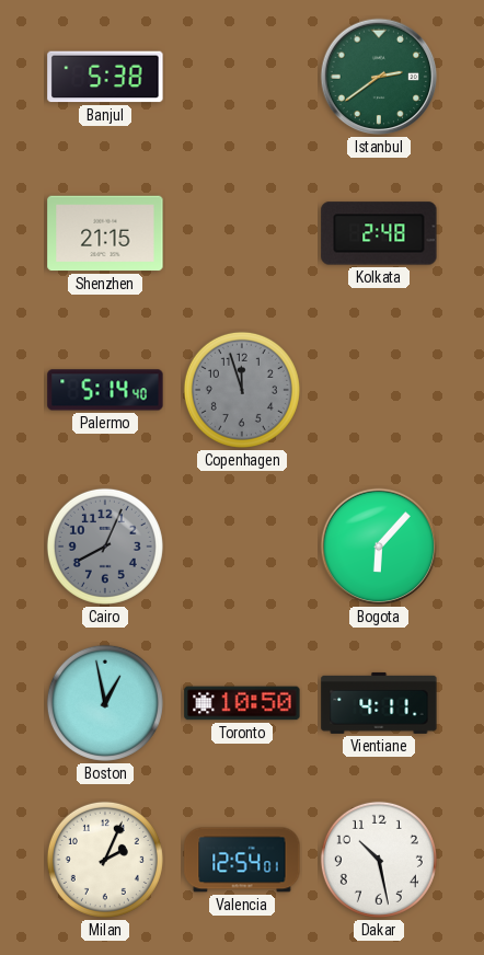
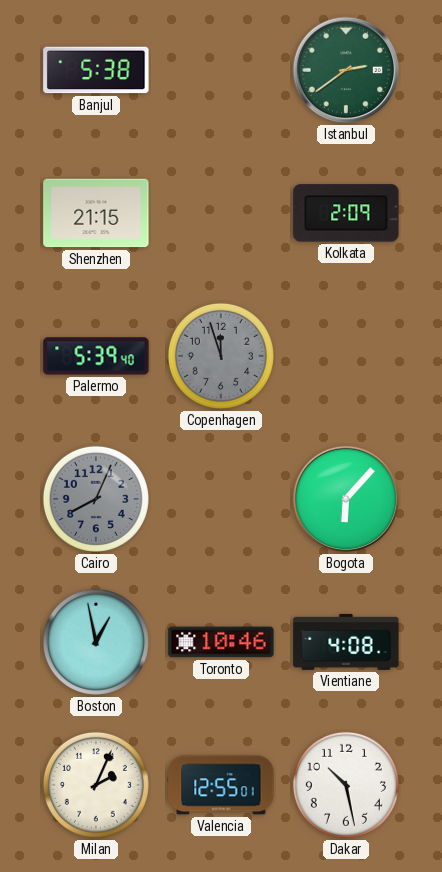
Kolkata: 2:48 -> 2:09
Palermo: 5:14 -> 5:39
Toronto: 10:50 -> 10:46
Vientiane: 4:11 -> 4:08
Valencia: 12:54 -> 12:55
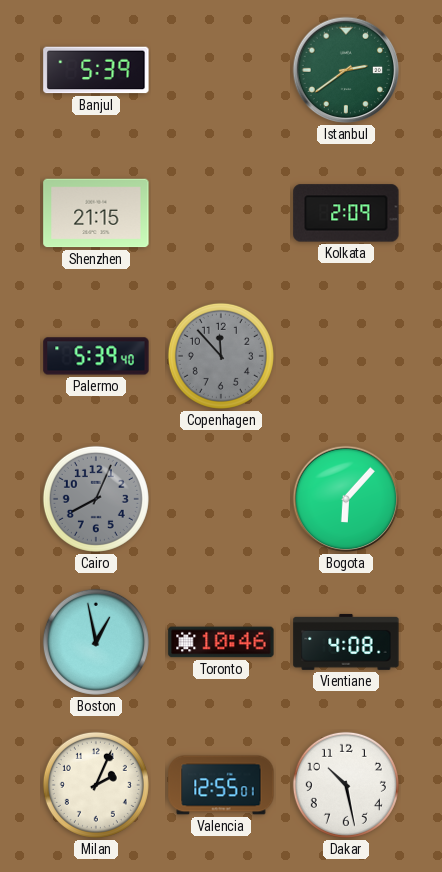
Banjul: 5:38 -> 5:39
Copenhagen: 11:57 -> 11:53
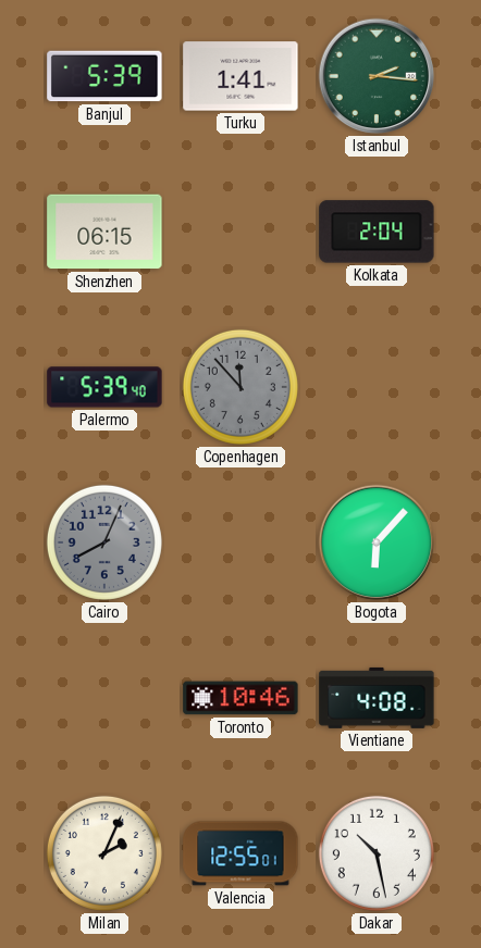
Turku: none -> 1:41
Istanbul: 2:39 -> 2:16
Shenzhen: 21:15 -> 06:15
Kolkata: 2:09 -> 2:04
Boston: 12:58 -> none
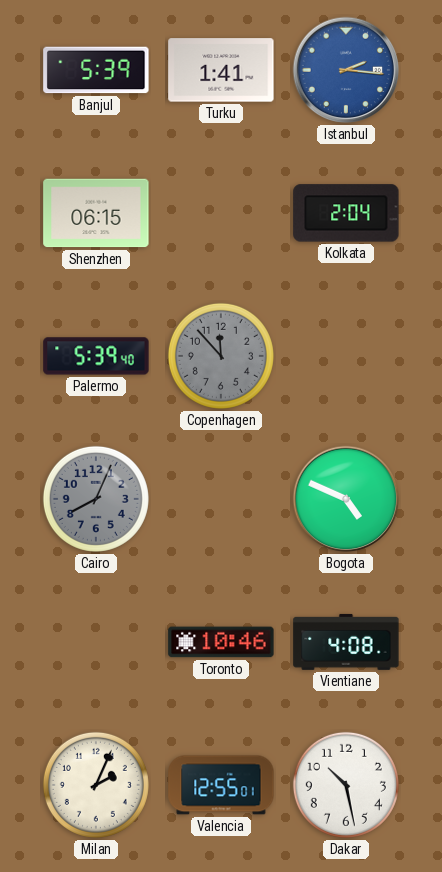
Istanbul dial: green -> blue
Bogota: 6:07 -> 4:49
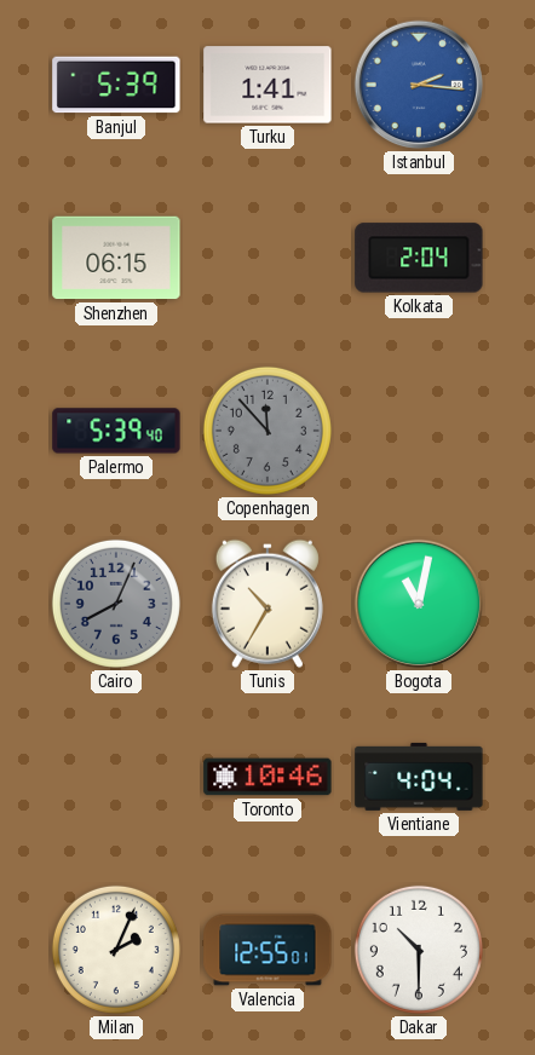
Tunis: none -> 10:35
Bogota: 4:49 -> 11:02
Vientiane: 4:08 -> 4:04
Dakar: 10:28 -> 10:30
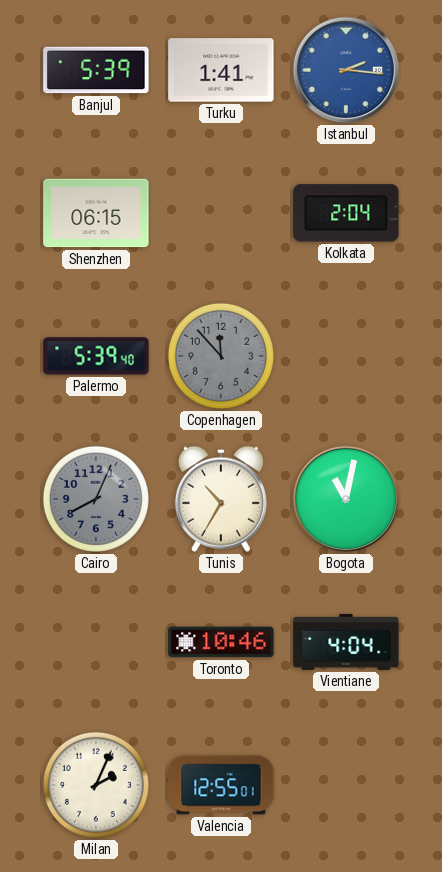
Dakar: 10:30 -> none
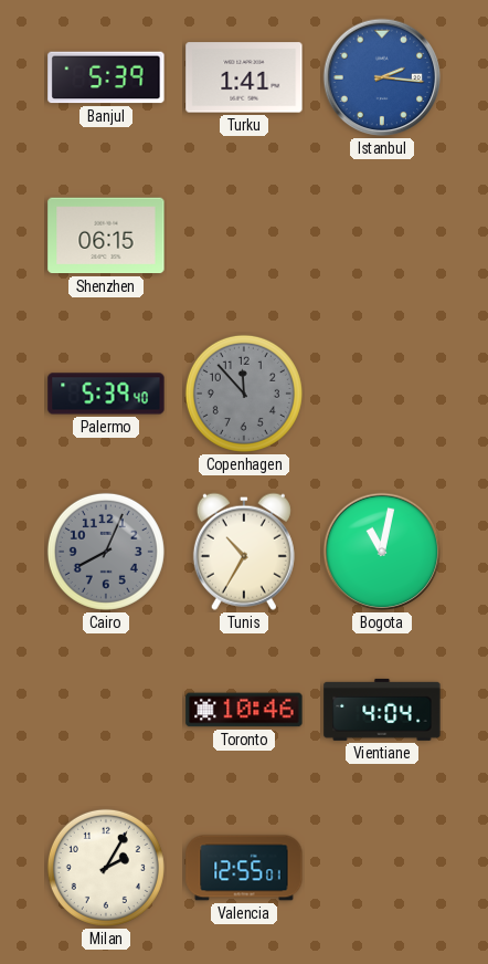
Kolkata: 2:04 -> none
Milan: 2:04 -> 2:05
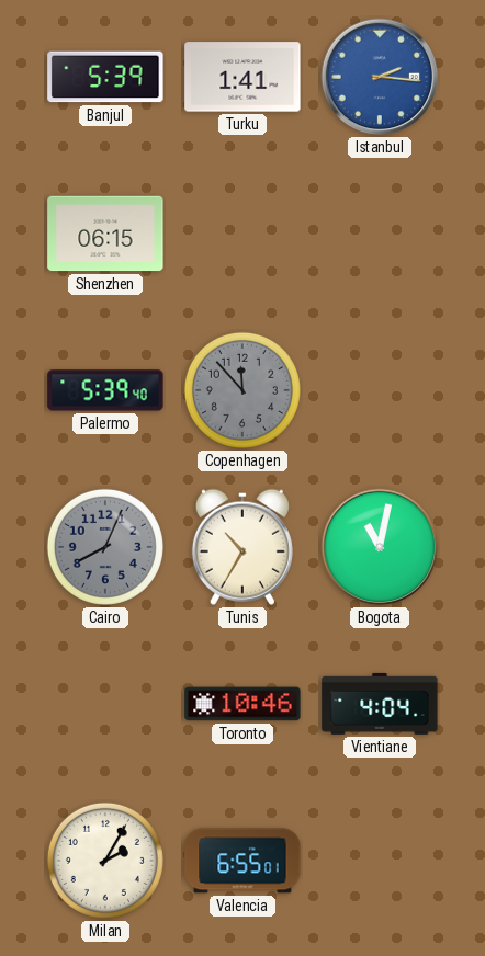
Valencia: 12:55 -> 6:55
